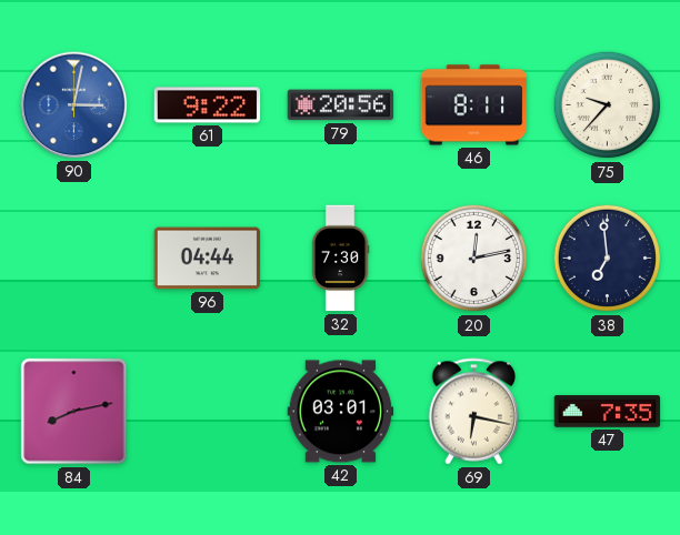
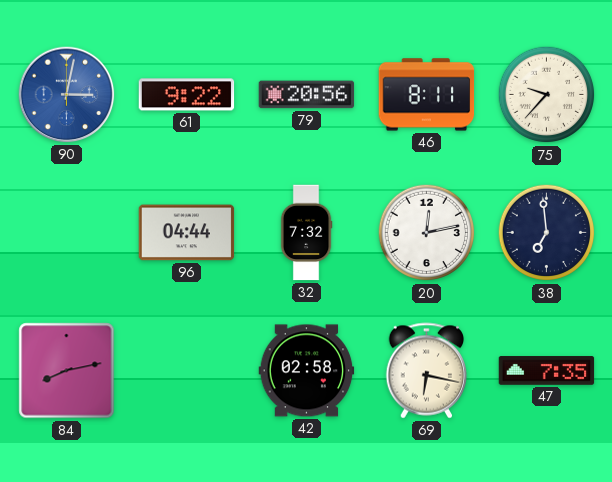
32: 7:30 -> 7:32
42: 03:01 -> 02:58
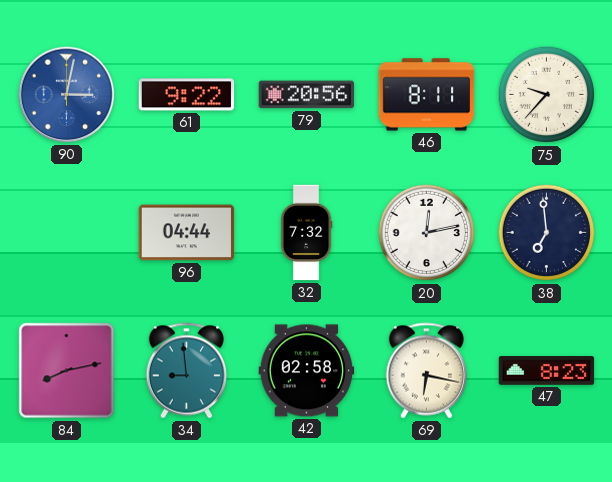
34: none -> 8:59
47: 7:35 -> 8:23
